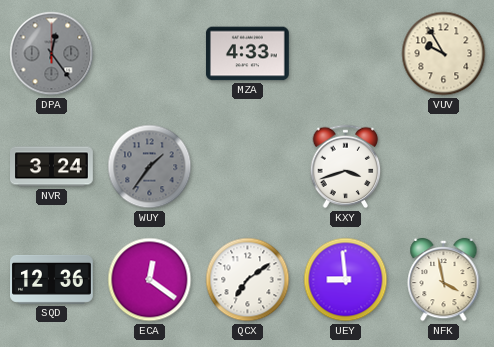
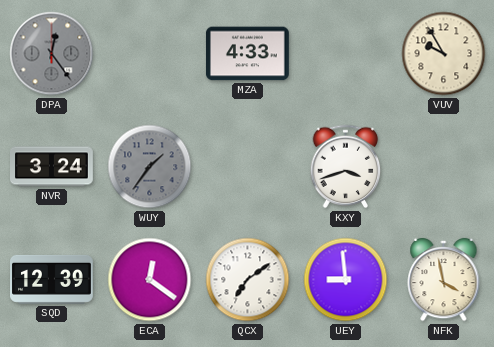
SQD: 12:36 -> 12:39
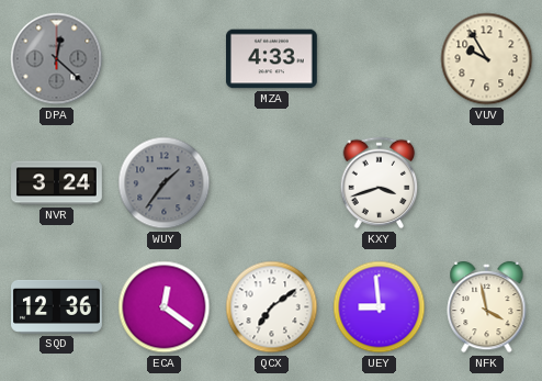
DPA: 12:24 -> 12:22
SQD: 12:39 -> 12:36
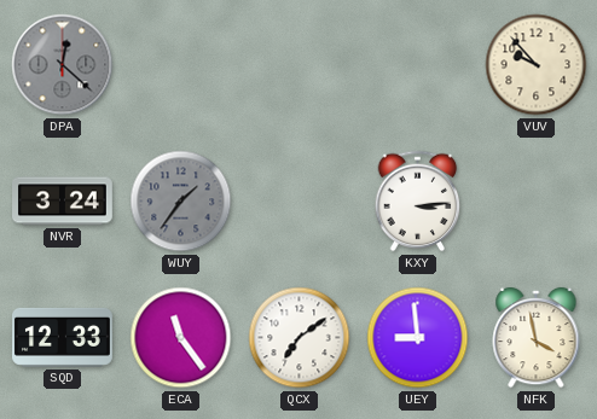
MZA: 4:33 -> none
VUV: 9:55 -> 9:53
KXY: 3:42 -> 3:14
SQD: 12:36 -> 12:33
ECA: 12:21 -> 11:24
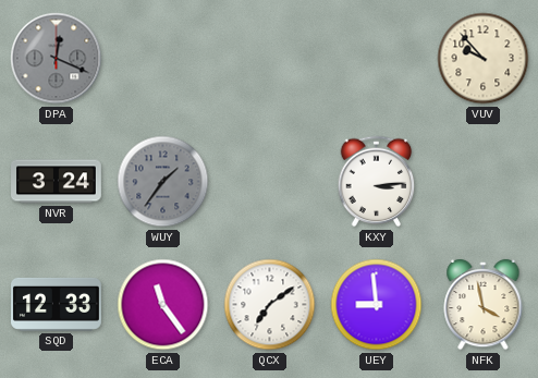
DPA: 12:22 -> 12:19
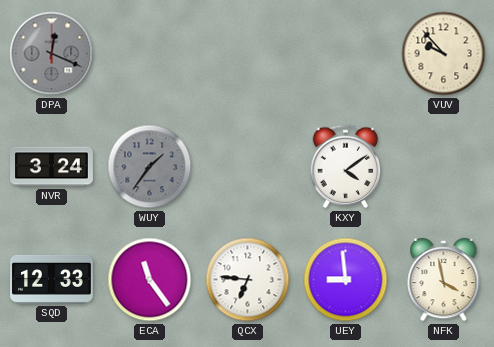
KXY: 3:14 -> 4:09
QCX: 7:09 -> 6:46
